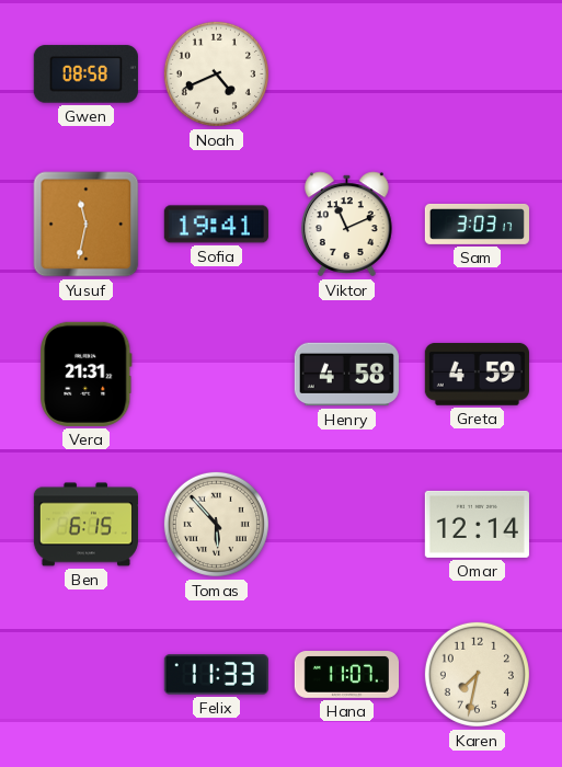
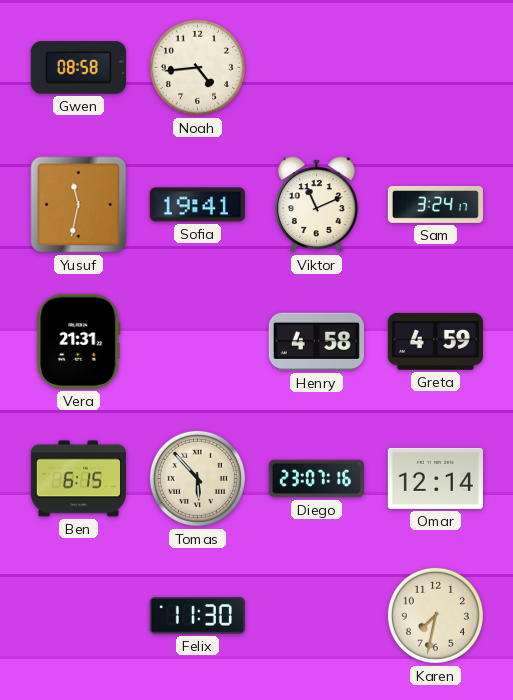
Noah: 4:41 -> 4:44
Sam: 3:03 -> 3:24
Diego: none -> 23:07
Felix: 11:33 -> 11:30
Hana: 11:07 -> none
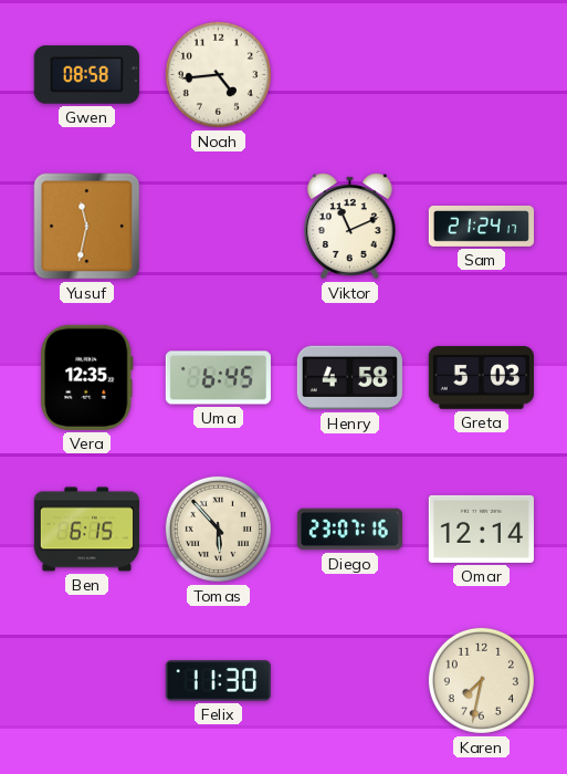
Sofia: 19:41 -> none
Sam: 3:24 -> 21:24
Vera: 21:31 -> 12:35
Uma: none -> 6:45
Greta: 4:59 -> 5:03
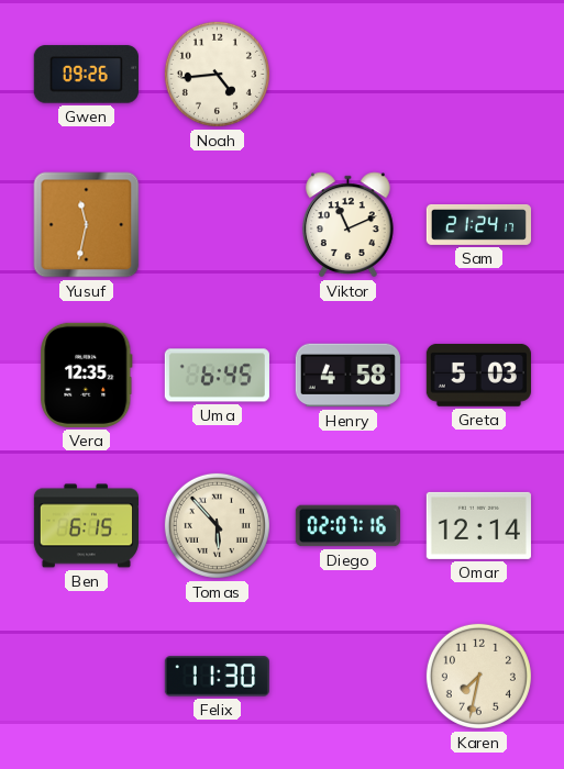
Gwen: 08:58 -> 09:26
Diego: 23:07 -> 02:07
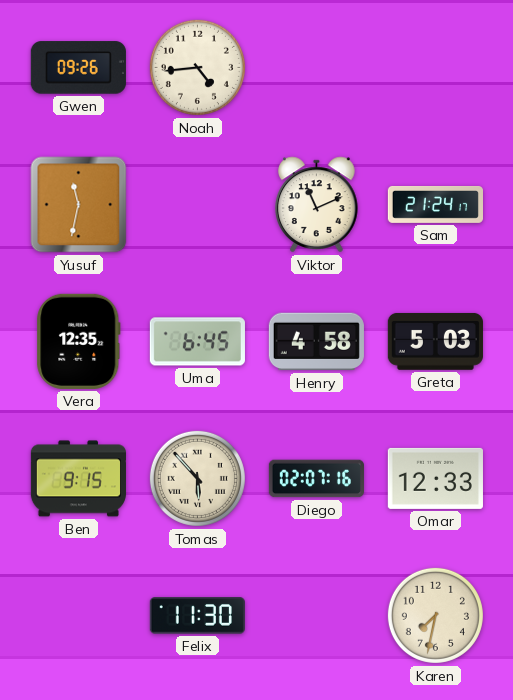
Ben: 6:15 -> 9:15
Omar: 12:14 -> 12:33
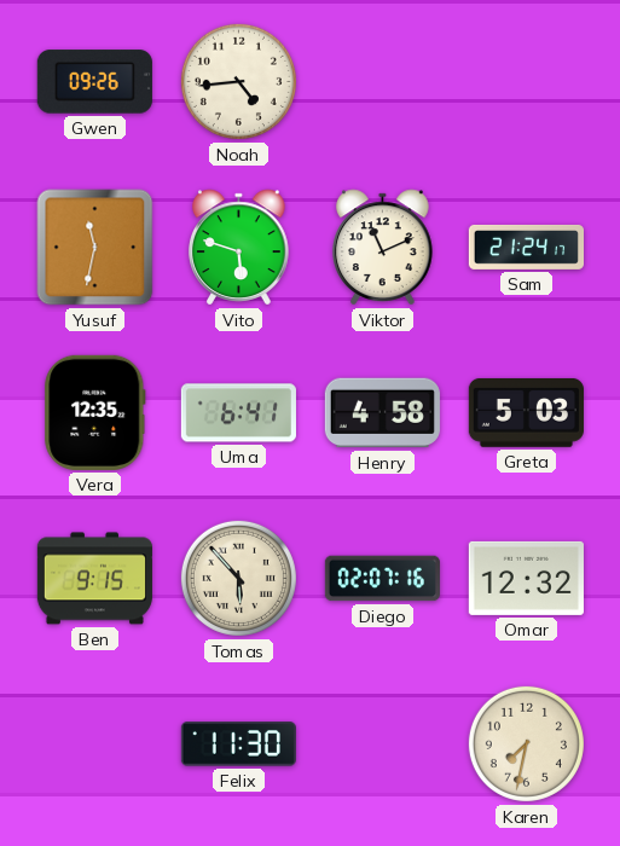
Vito: none -> 5:48
Uma: 6:45 -> 6:41
Omar: 12:33 -> 12:32
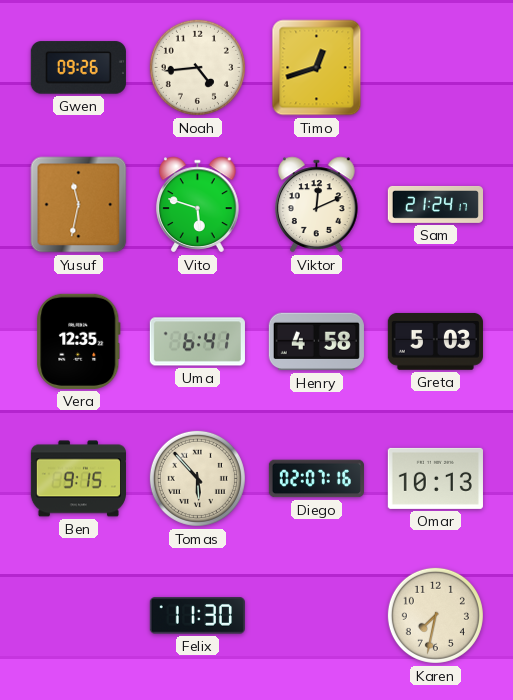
Timo: none -> 12:42
Viktor: 11:11 -> 12:11
Omar: 12:32 -> 10:13
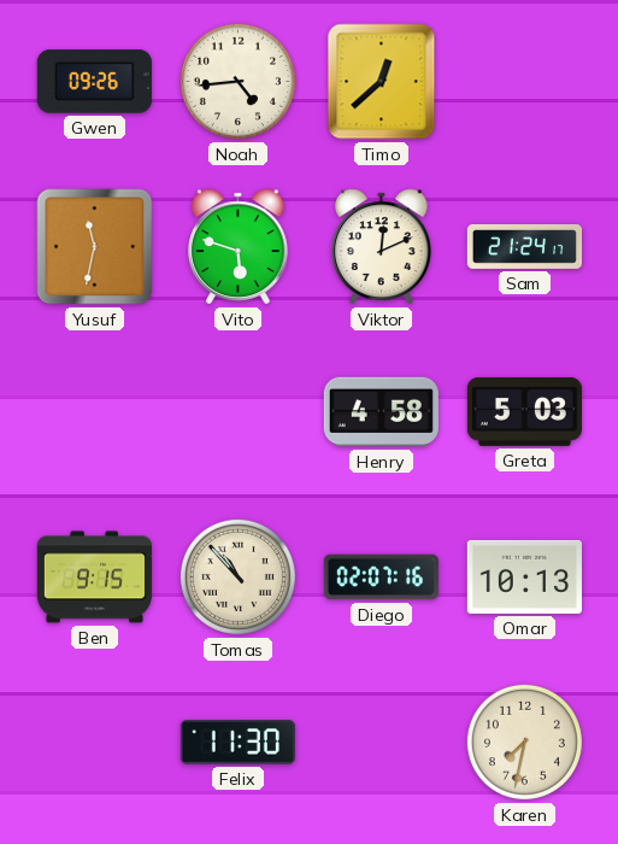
Timo: 12:42 -> 12:38
Vera: 12:35 -> none
Uma: 6:41 -> none
Tomas: 5:53 -> 10:53
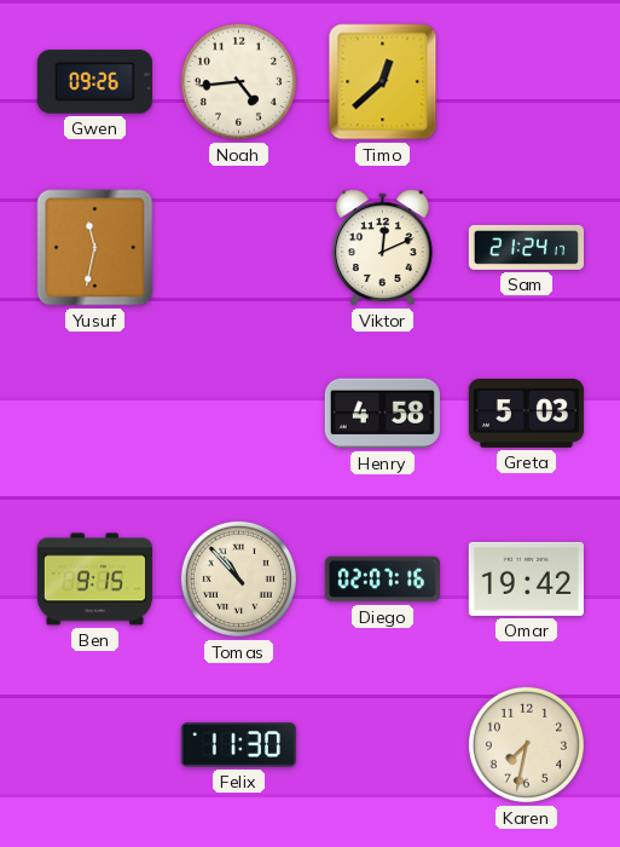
Vito: 5:48 -> none
Omar: 10:13 -> 19:42
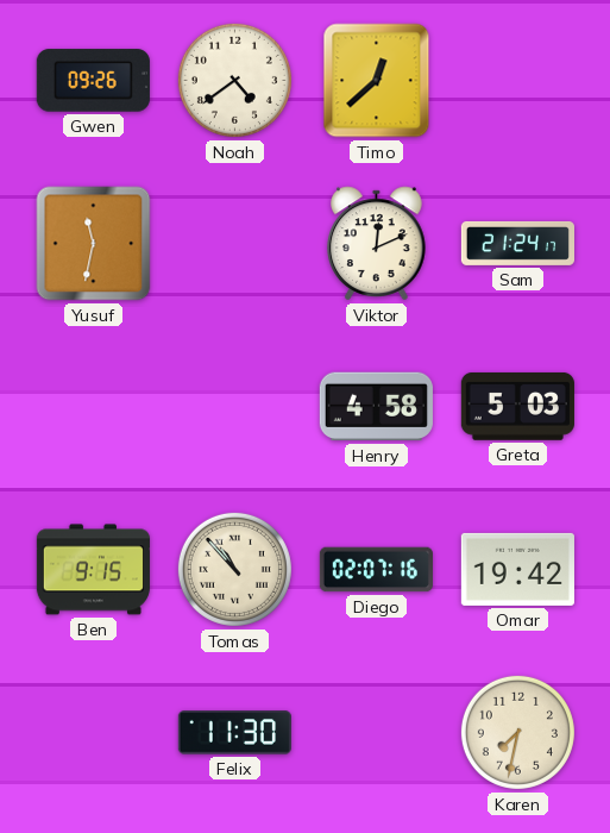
Noah: 4:44 -> 4:39
